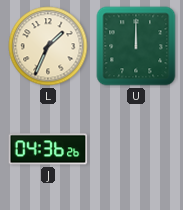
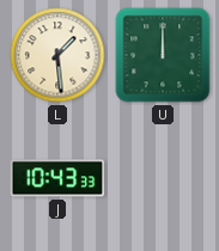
L: 1:34 -> 1:29
J: 04:36 -> 10:43
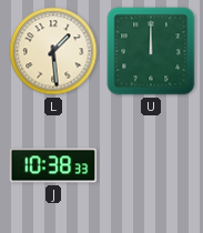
J: 10:43 -> 10:38
